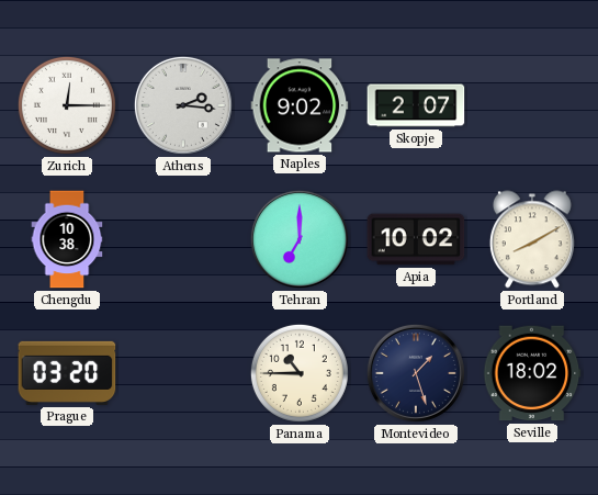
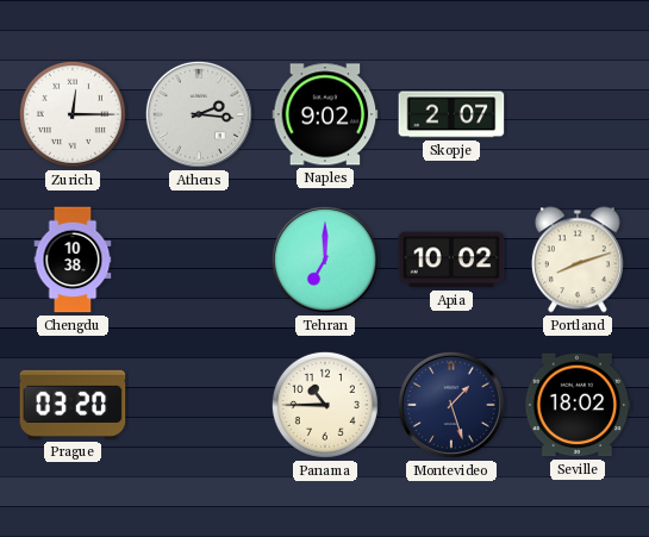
Portland: 8:10 -> 8:12
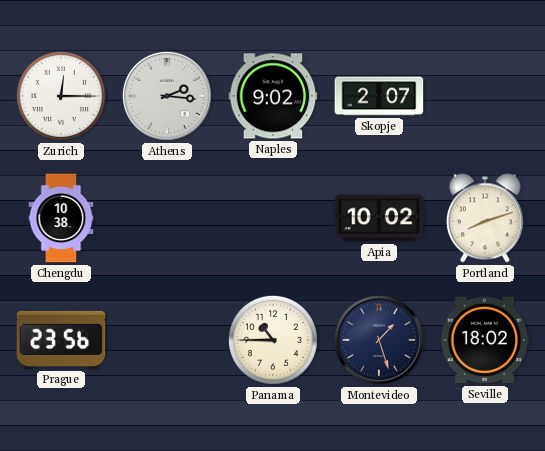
Tehran: 7:00 -> none
Prague: 03:20 -> 23:56
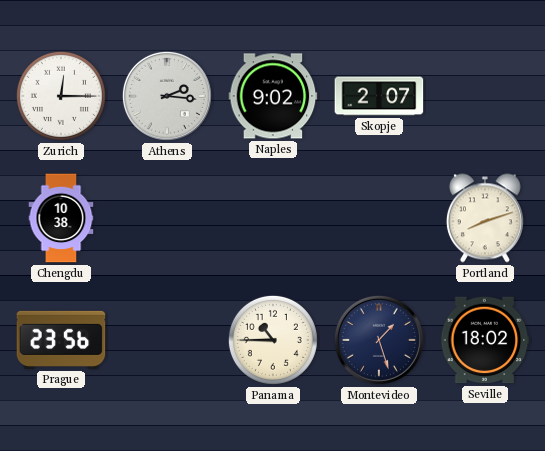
Apia: 10:02 -> none
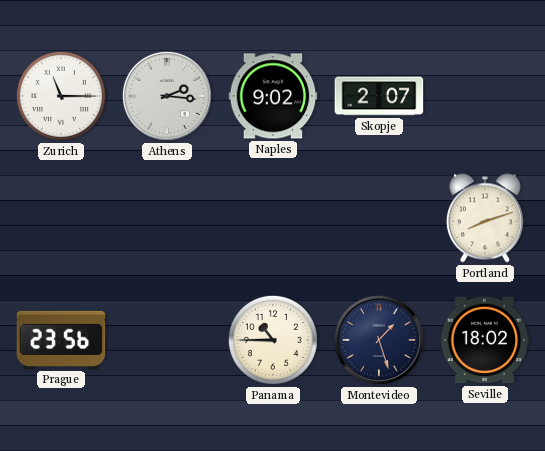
Zurich: 12:15 -> 11:15
Chengdu: 10:38 -> none
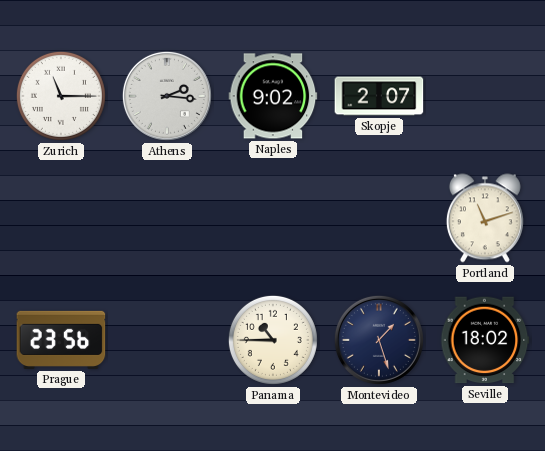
Portland: 8:12 -> 11:12
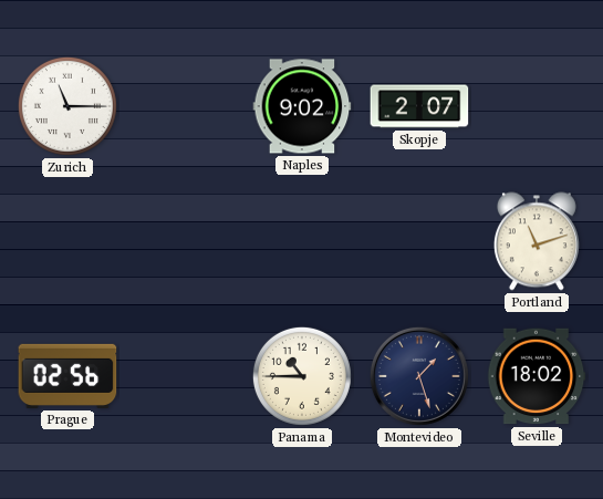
Athens: 2:16 -> none
Prague: 23:56 -> 02:56
